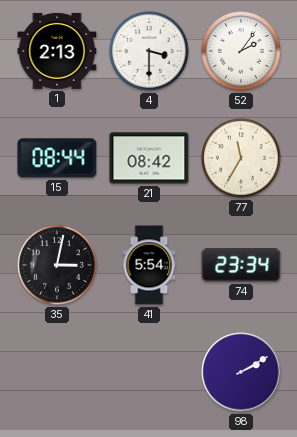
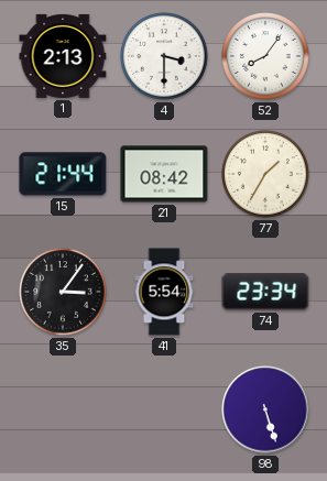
52: 2:06 -> 8:06
15: 08:44 -> 21:44
77: 11:35 -> 1:35
35: 3:02 -> 3:06
98: 2:10 -> 5:27
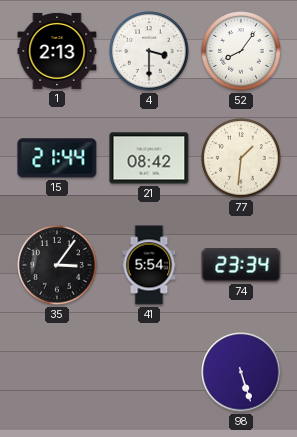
77: 1:35 -> 1:31
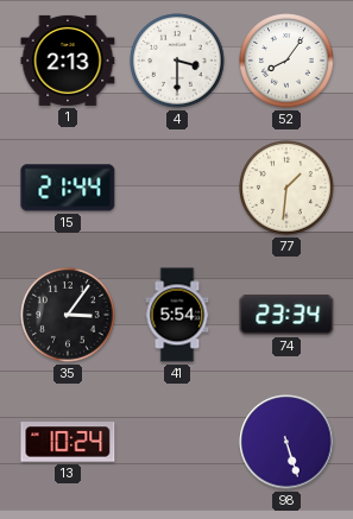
21: 08:42 -> none
13: none -> 10:24
